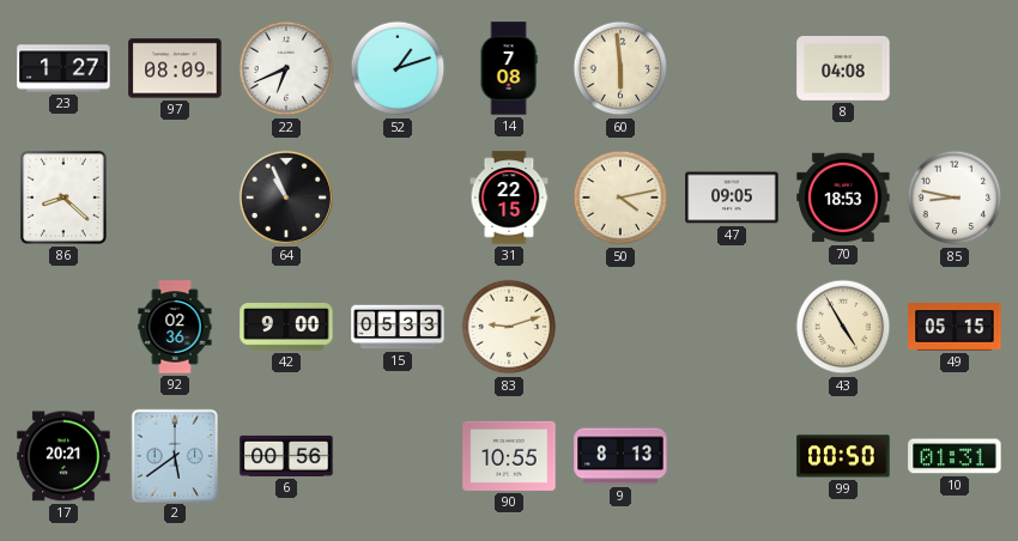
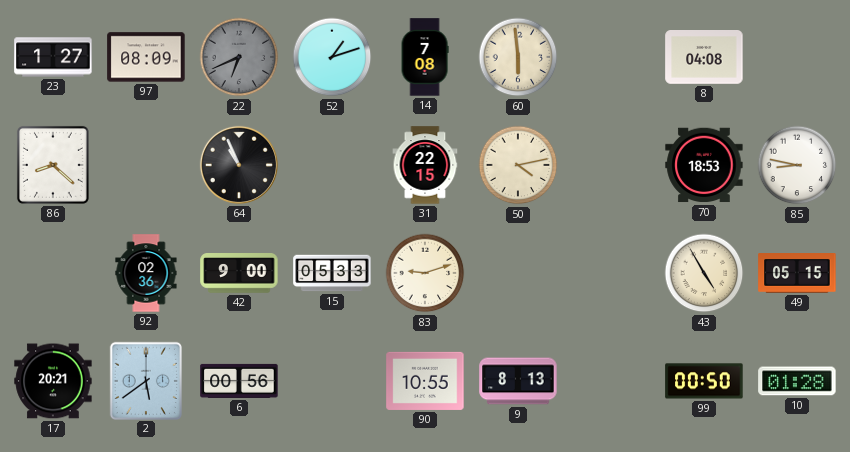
22 dial: white -> grey
47: 09:05 -> none
10: 01:31 -> 01:28
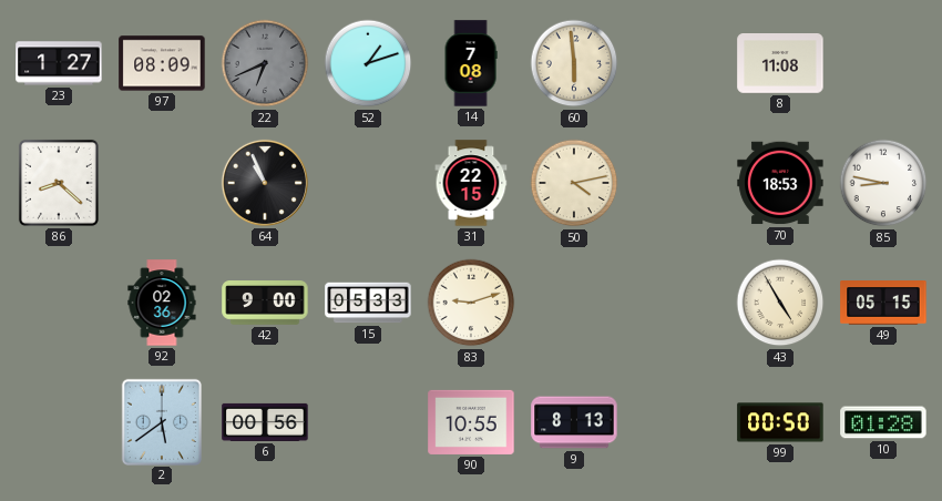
8: 04:08 -> 11:08
17: 20:21 -> none
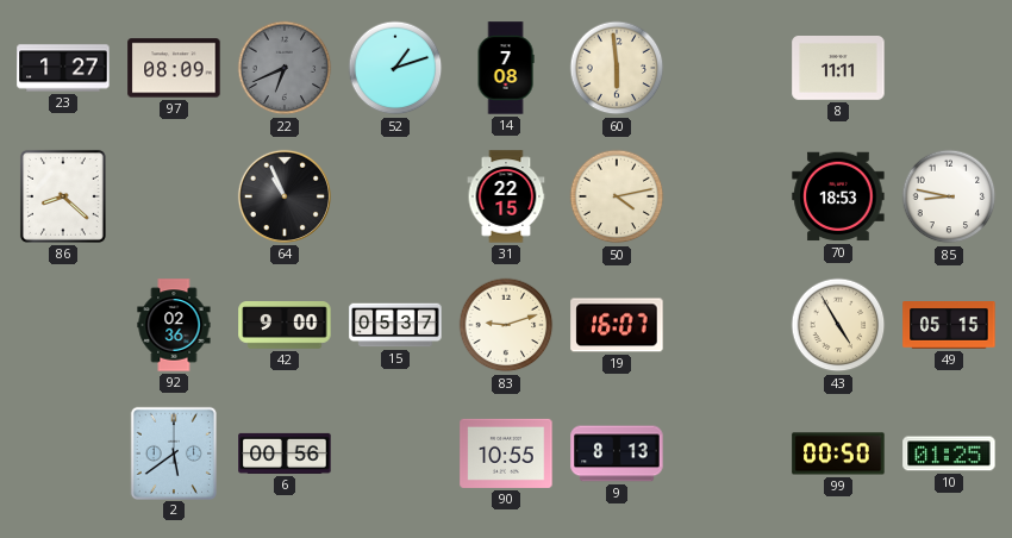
8: 11:08 -> 11:11
15: 05:33 -> 05:37
19: none -> 16:07
10: 01:28 -> 01:25
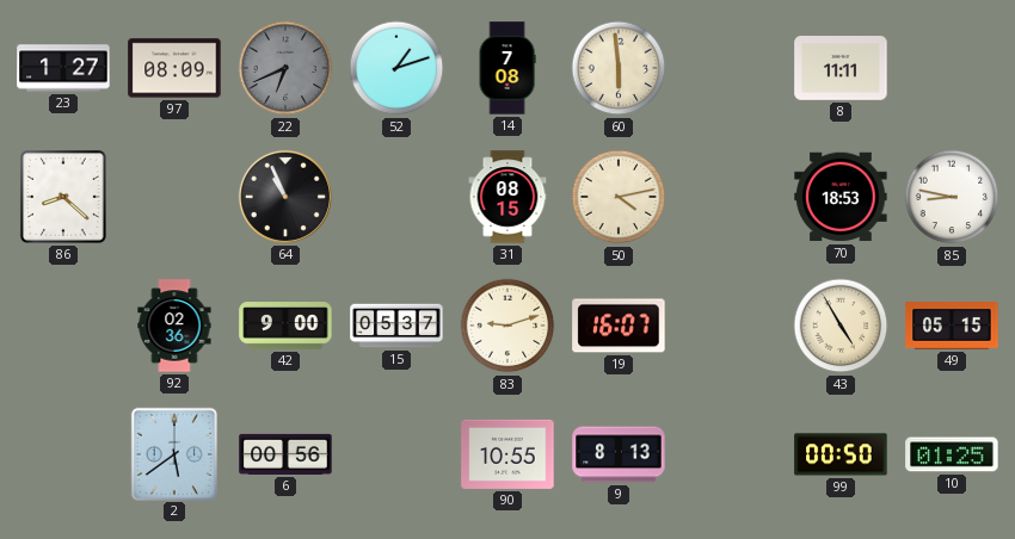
31: 22:15 -> 08:15
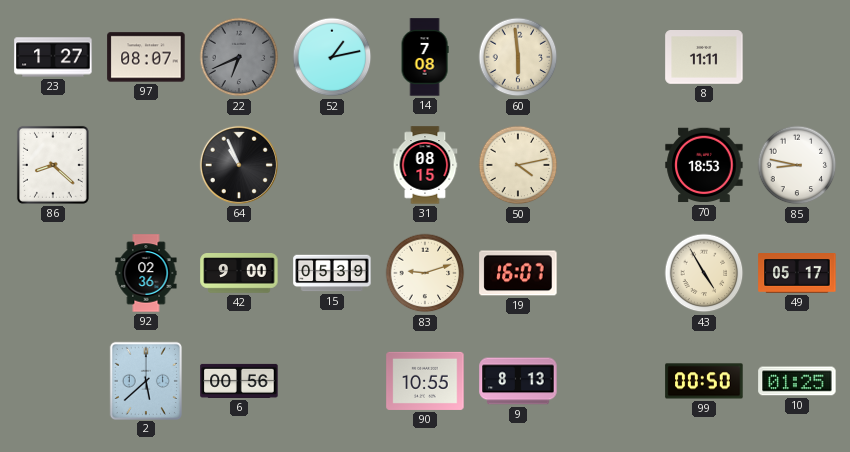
97: 08:09 -> 08:07
52: 1:12 -> 1:13
15: 05:37 -> 05:39
49: 05:15 -> 05:17
2: 5:39 -> 5:38
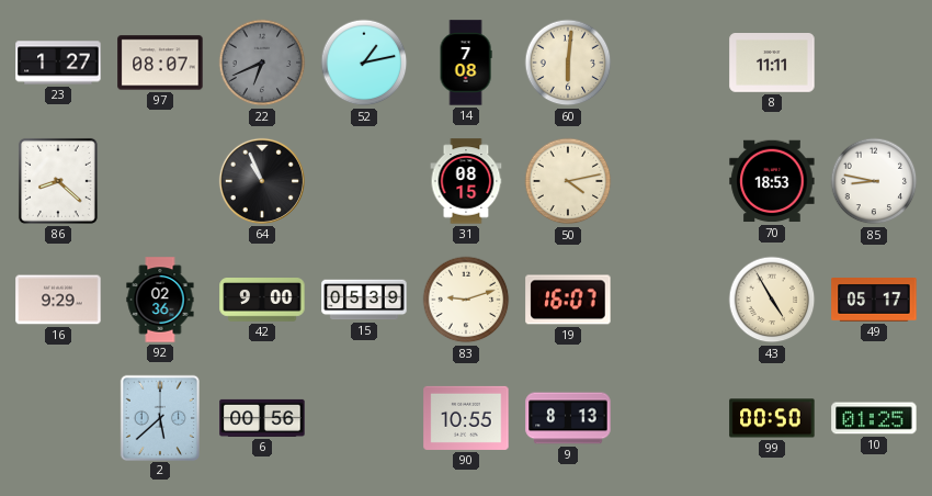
60: 5:59 -> 6:01
16: none -> 9:29
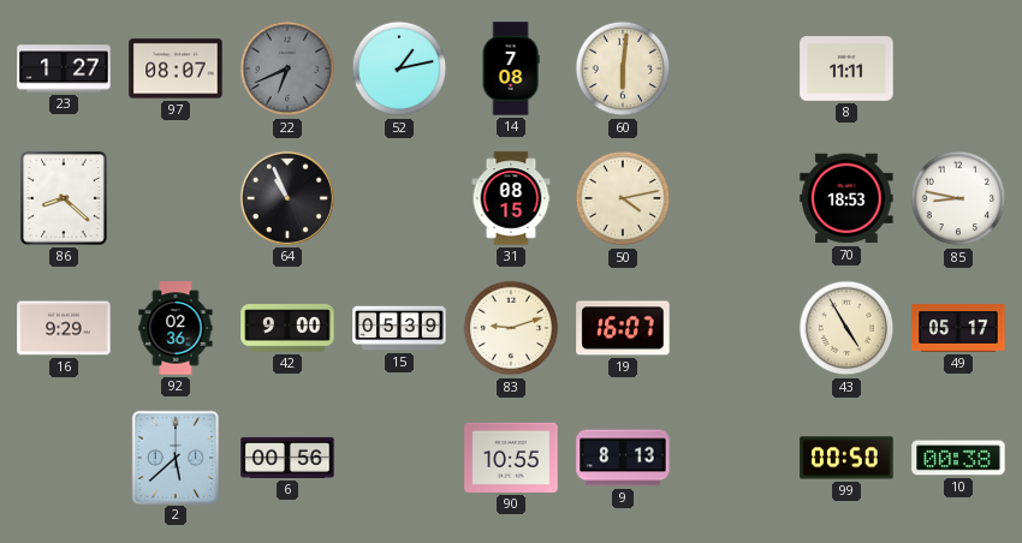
10: 01:25 -> 00:38
